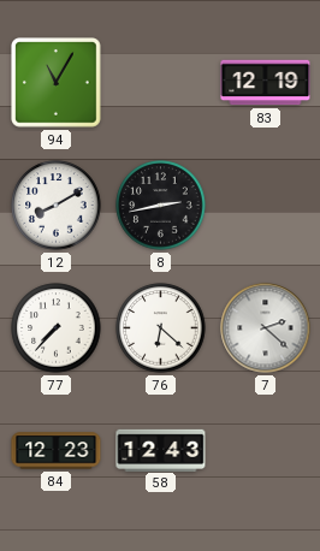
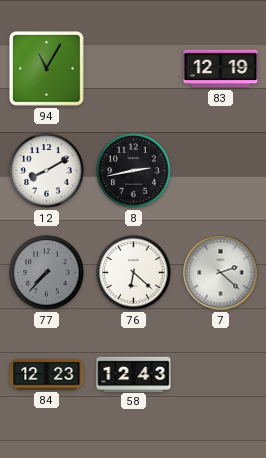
77 dial: white -> grey
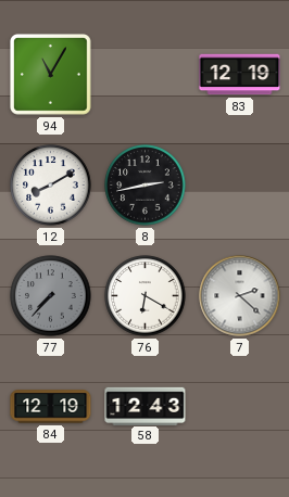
76: 6:22 -> 6:20
84: 12:23 -> 12:19
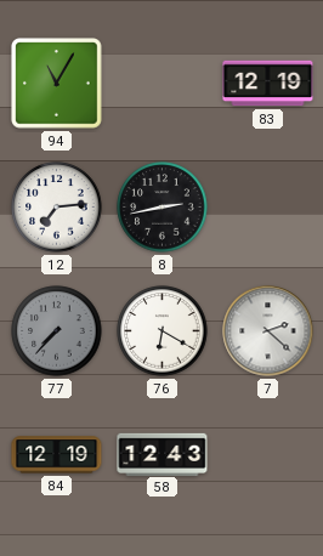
12: 8:10 -> 7:14
